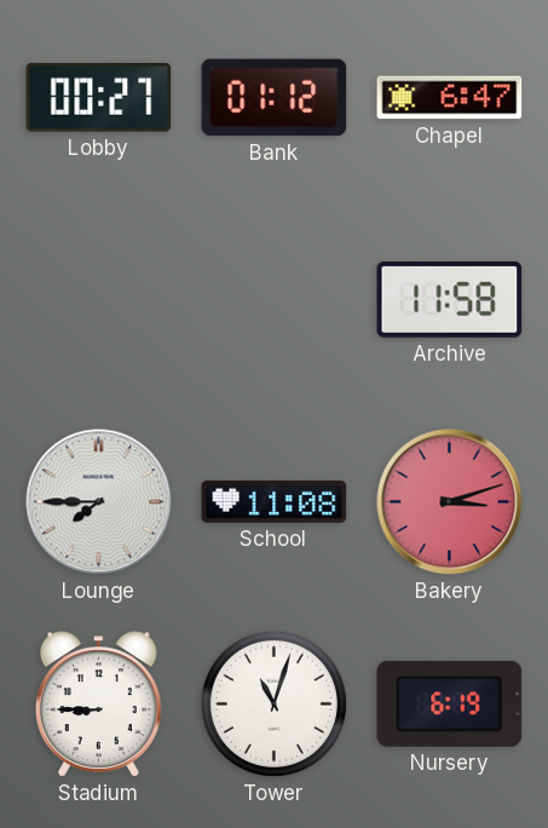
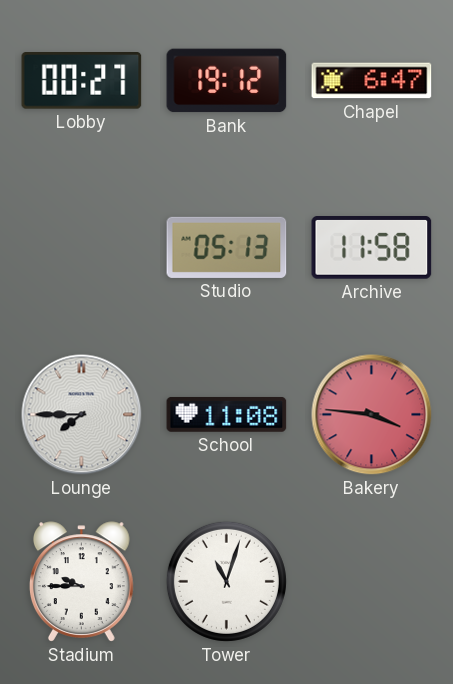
Bank: 01:12 -> 19:12
Studio: none -> 05:13
Bakery: 3:12 -> 3:46
Stadium: 8:45 -> 9:45
Nursery: 6:19 -> none
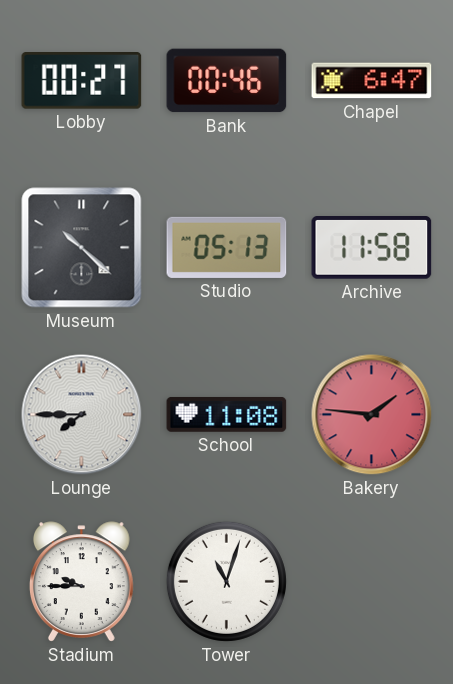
Bank: 19:12 -> 00:46
Museum: none -> 10:22
Bakery: 3:46 -> 1:46
